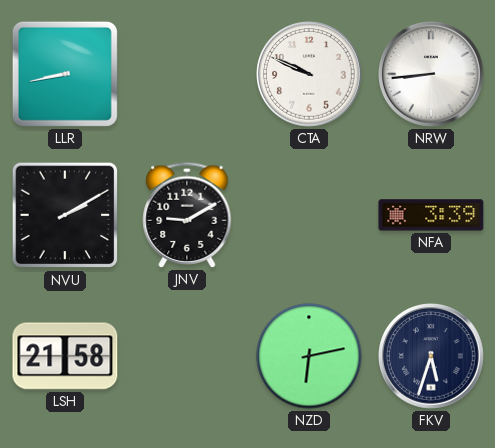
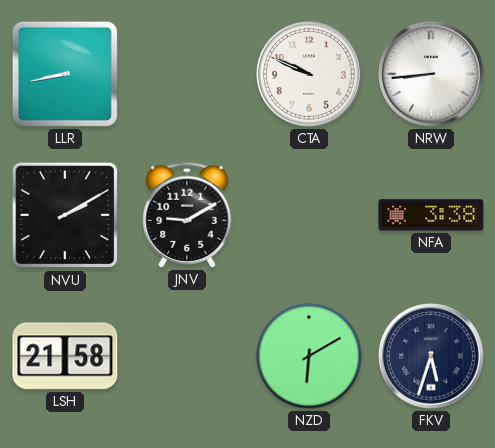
NFA: 3:39 -> 3:38
NZD: 6:13 -> 6:10
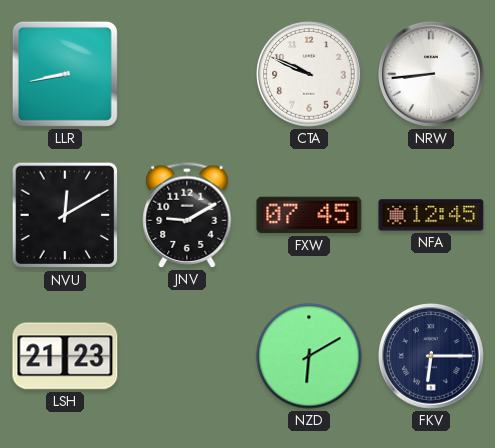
NVU: 2:10 -> 12:10
FXW: none -> 07:45
NFA: 3:38 -> 12:45
LSH: 21:58 -> 21:23
FKV: 5:33 -> 6:15
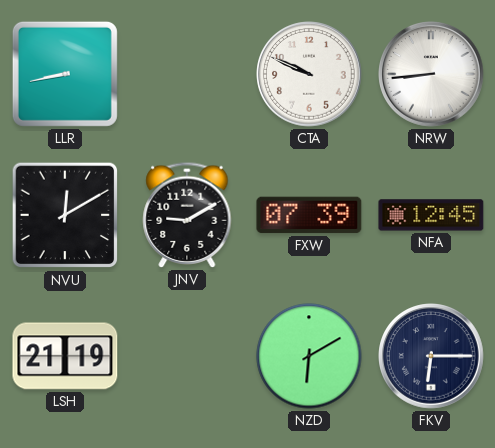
FXW: 07:45 -> 07:39
LSH: 21:23 -> 21:19
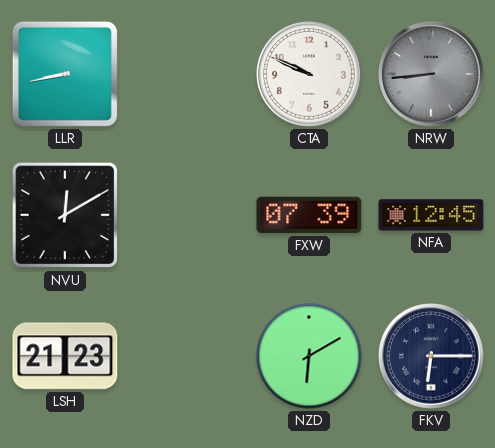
NRW dial: white -> grey
JNV: 9:10 -> none
LSH: 21:19 -> 21:23
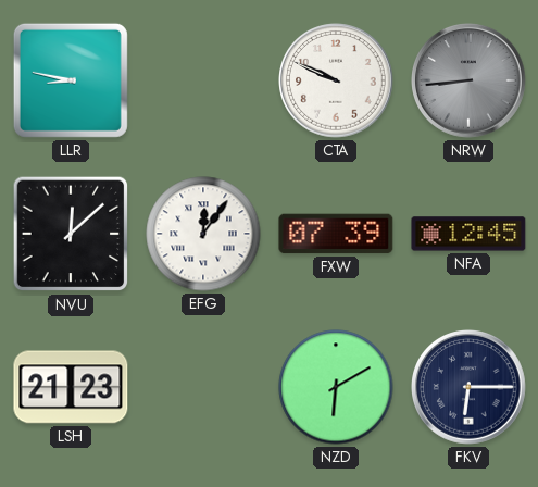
LLR: 8:43 -> 8:47
NVU: 12:10 -> 12:08
EFG: none -> 12:06
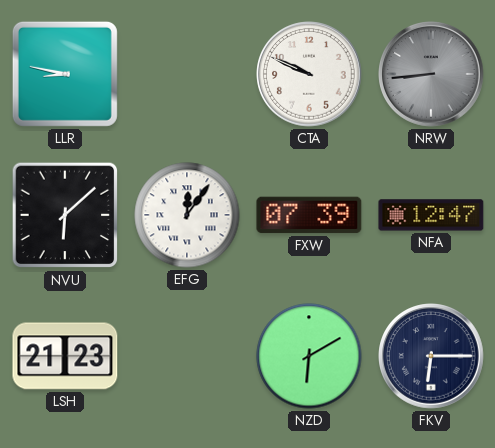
NVU: 12:08 -> 6:08
NFA: 12:45 -> 12:47
